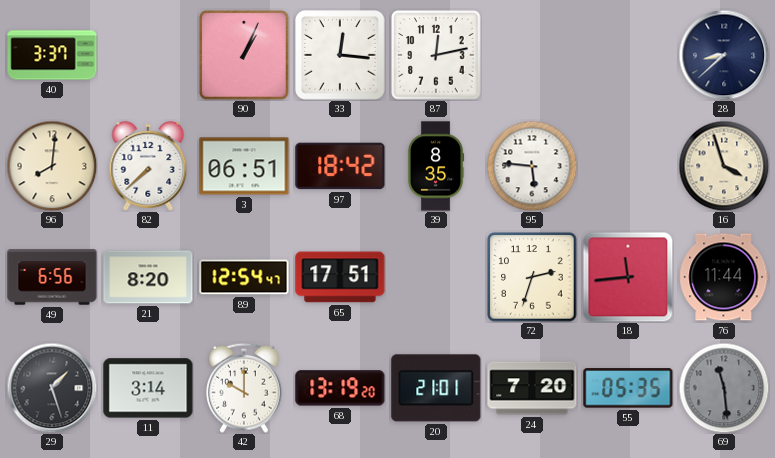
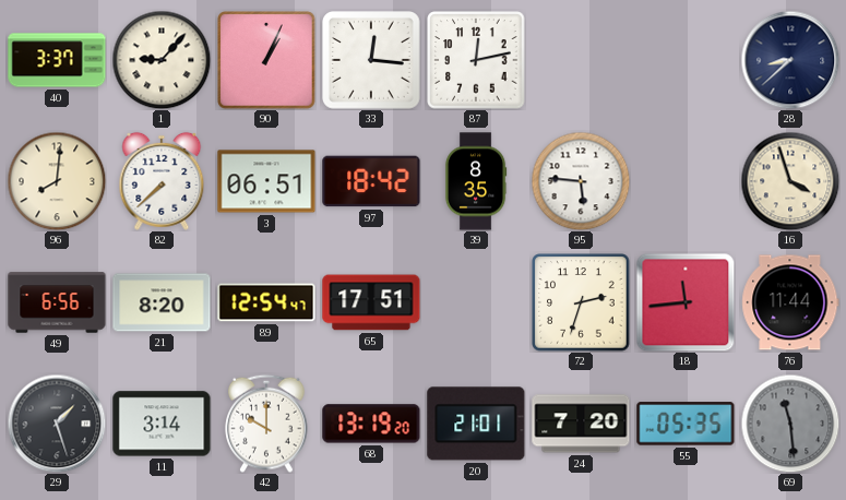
1: none -> 9:07
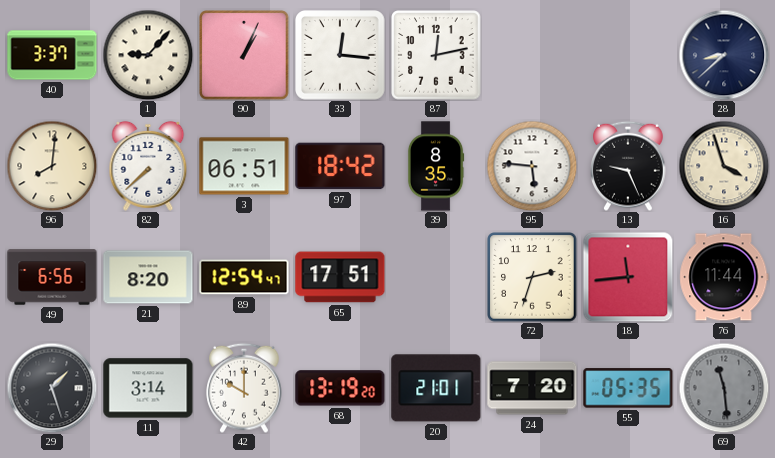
13: none -> 9:26
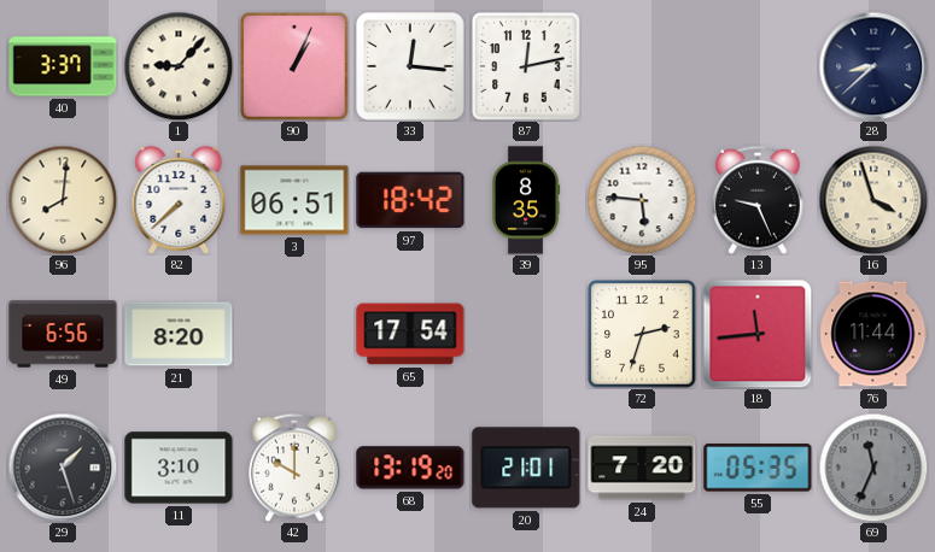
89: 12:54 -> none
65: 17:51 -> 17:54
11: 3:14 -> 3:10
69: 11:29 -> 11:34
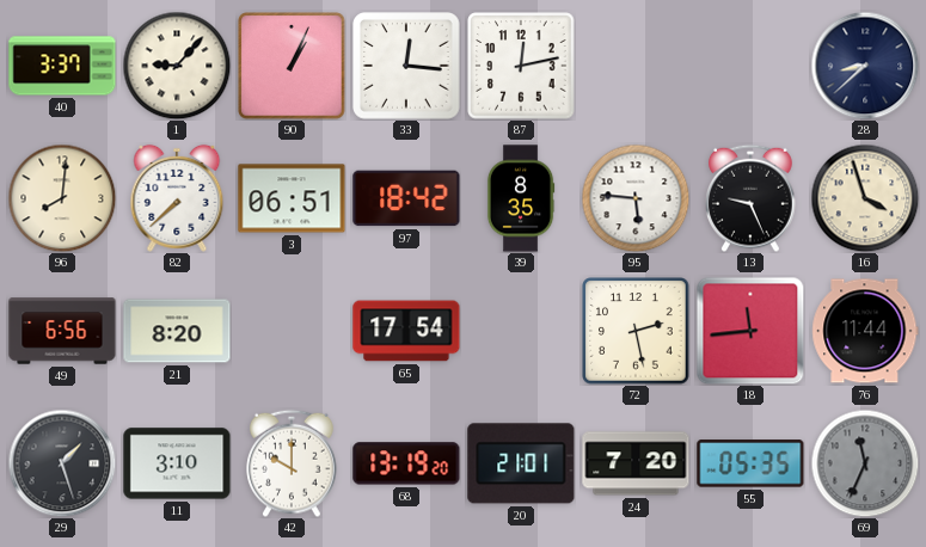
72: 2:33 -> 2:28
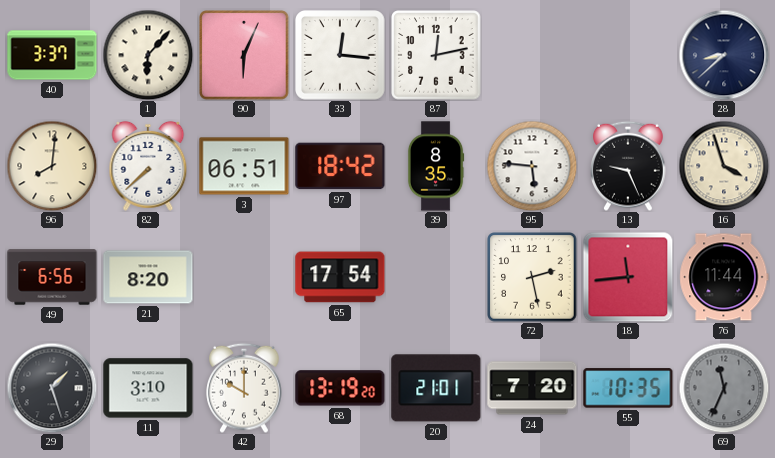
1: 9:07 -> 6:07
90: 1:04 -> 6:04
55: 05:35 -> 10:35
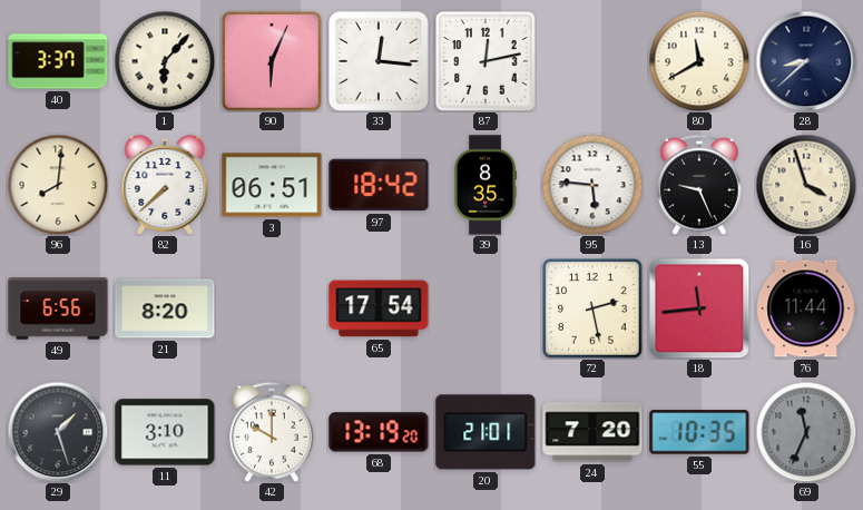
80: none -> 11:40
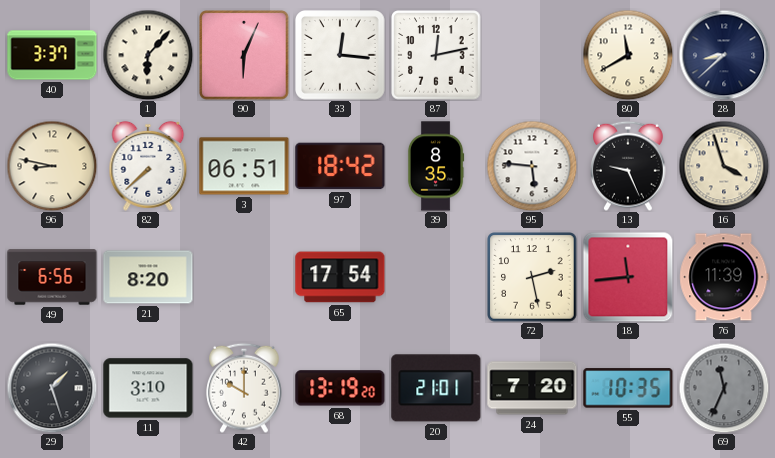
96: 8:01 -> 8:47
76: 11:44 -> 11:39
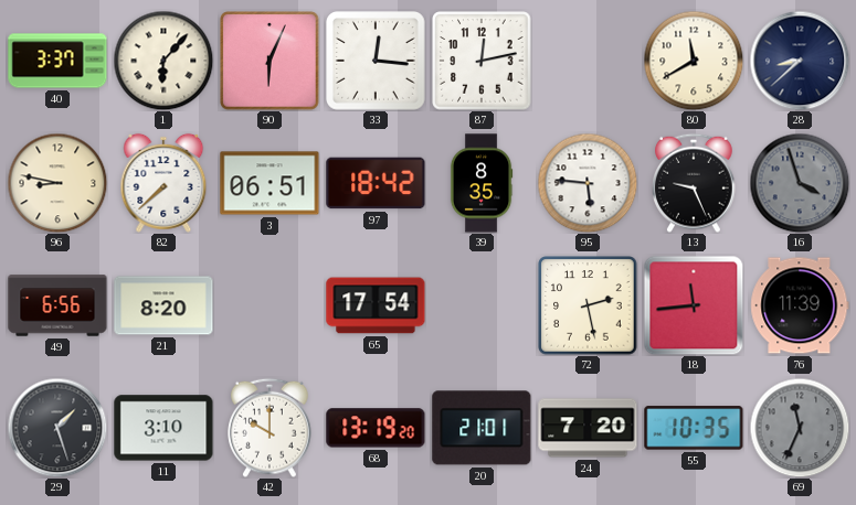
16 dial: cream -> grey
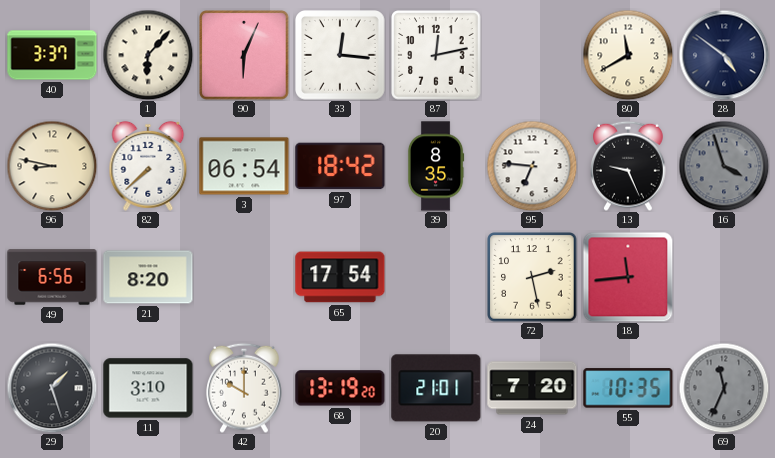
28: 8:38 -> 4:51
3: 06:51 -> 06:54
95: 5:46 -> 6:46
76: 11:39 -> none
